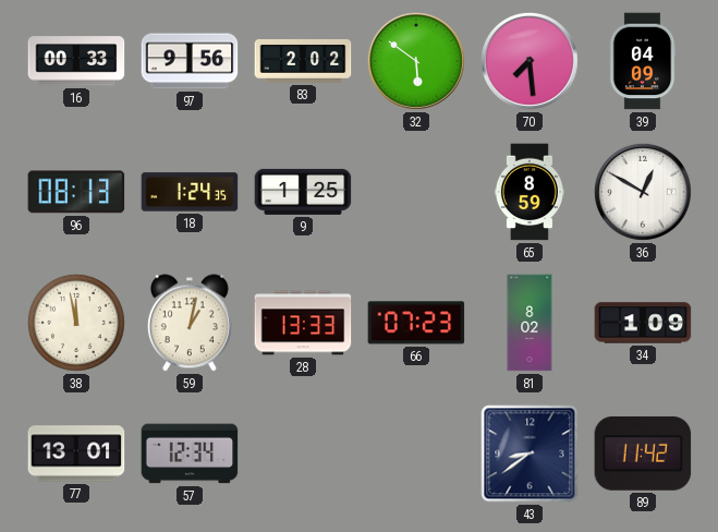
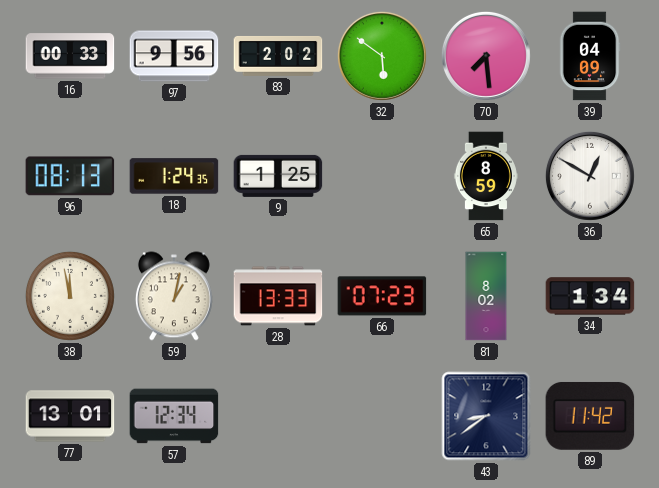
34: 1:09 -> 1:34
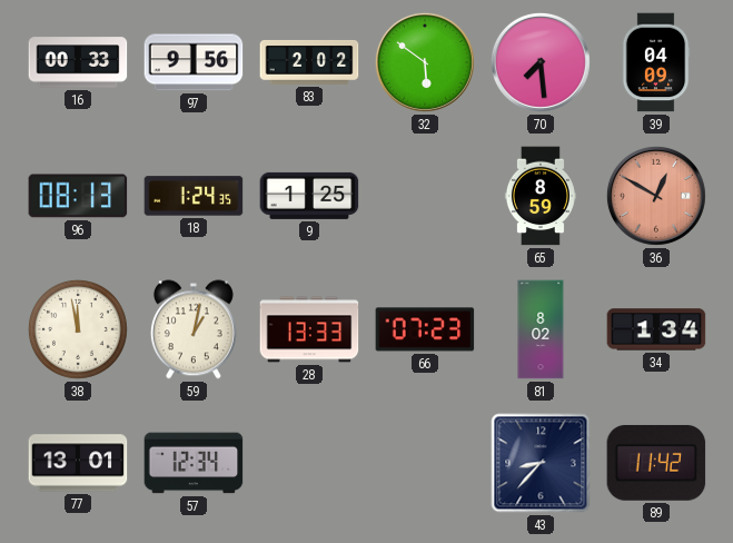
36 dial: white -> salmon
43: 8:39 -> 8:37
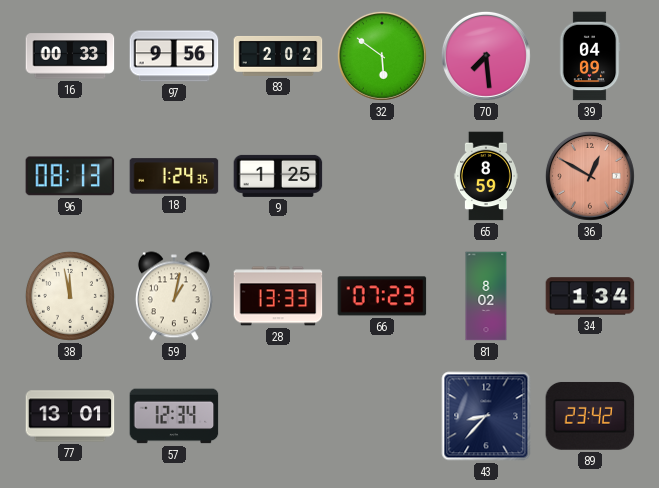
89: 11:42 -> 23:42
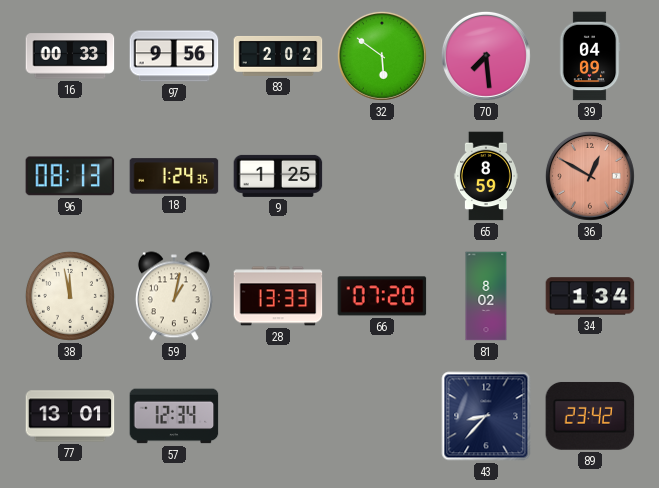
66: 07:23 -> 07:20
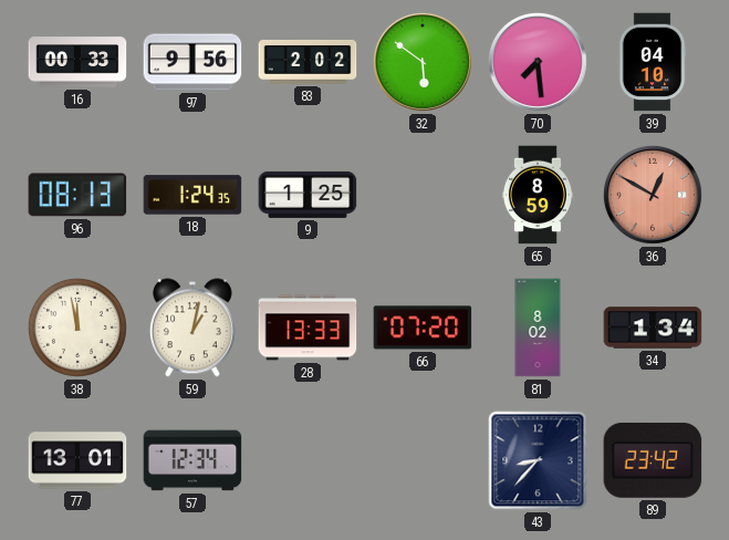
39: 04:09 -> 04:10
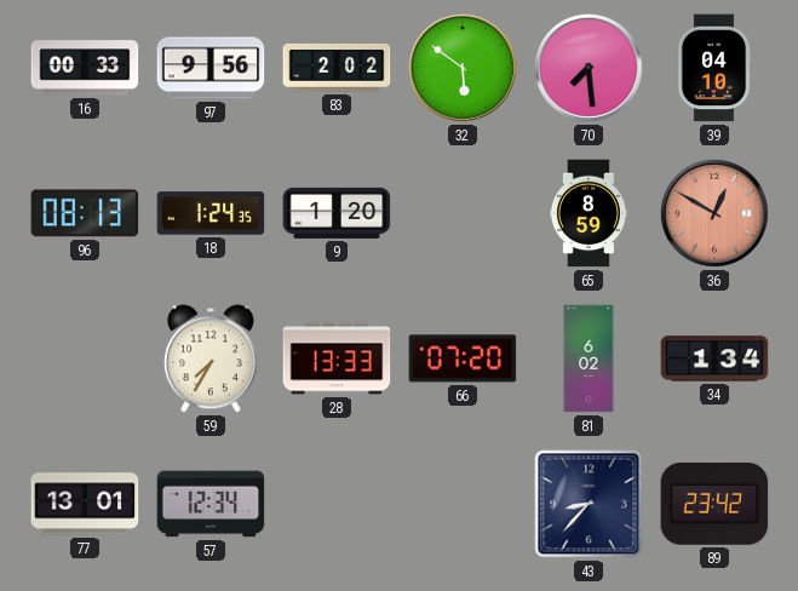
9: 1:25 -> 1:20
38: 11:58 -> none
59: 1:02 -> 7:35
81: 8:02 -> 6:02
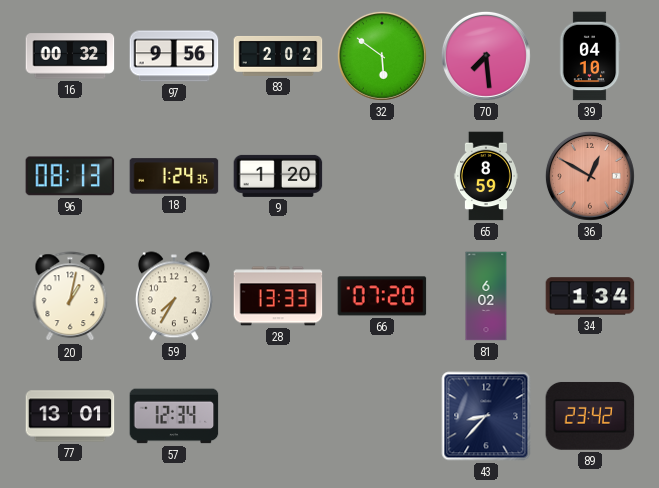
16: 00:33 -> 00:32
20: none -> 1:02
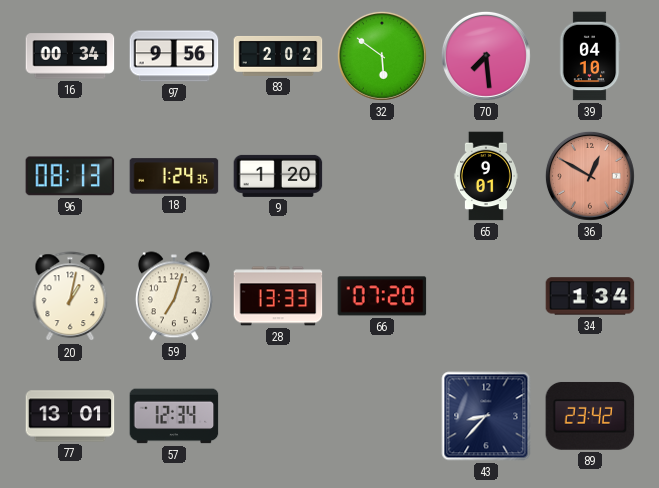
16: 00:32 -> 00:34
65: 8:59 -> 9:01
59: 7:35 -> 7:03
81: 6:02 -> none
